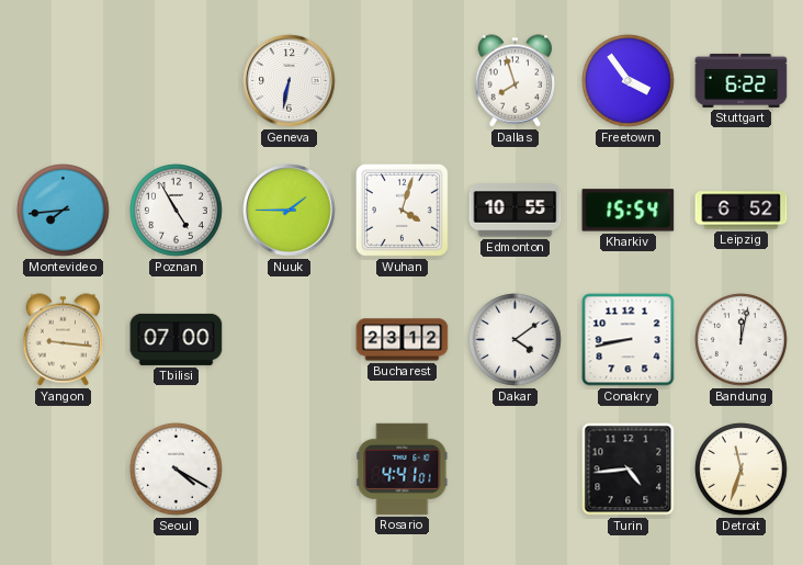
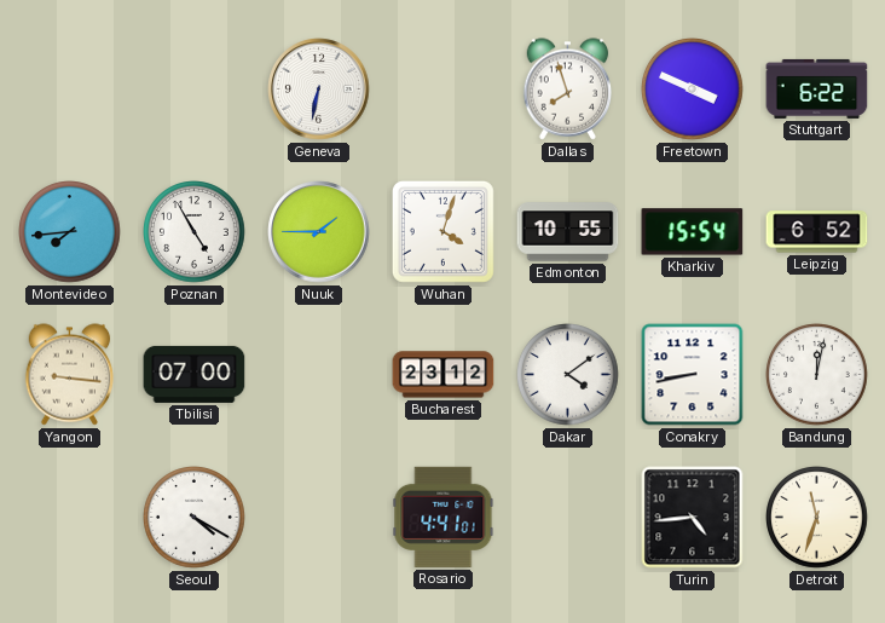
Freetown: 3:54 -> 3:49
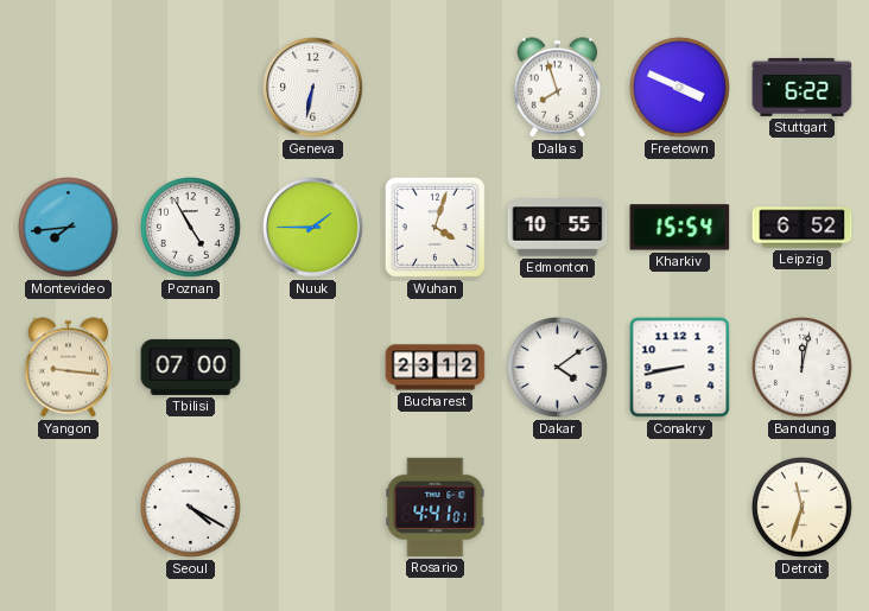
Turin: 4:44 -> none
